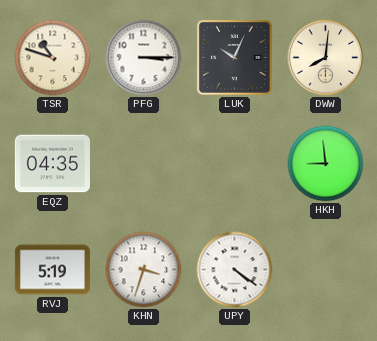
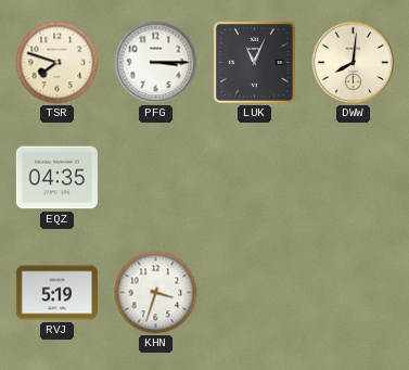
TSR: 10:48 -> 7:48
LUK: 10:04 -> 11:04
HKH: 8:59 -> none
UPY: 4:21 -> none
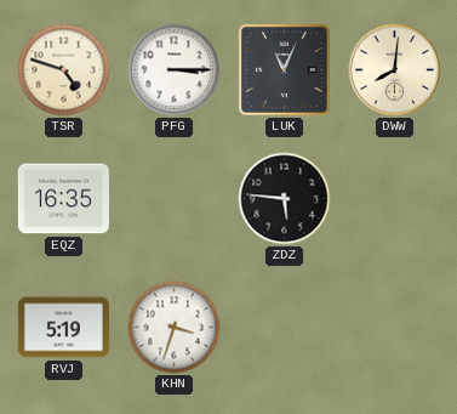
TSR: 7:48 -> 4:48
EQZ: 04:35 -> 16:35
ZDZ: none -> 5:46
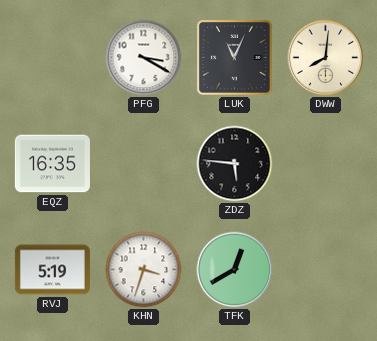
TSR: 4:48 -> none
PFG: 3:15 -> 3:20
TFK: none -> 12:40
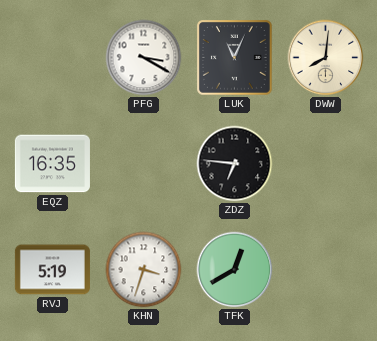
ZDZ: 5:46 -> 6:46
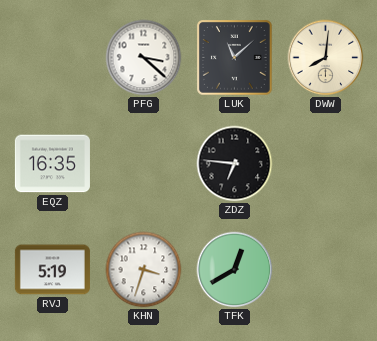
PFG: 3:20 -> 3:22
LUK: 11:04 -> 11:08
